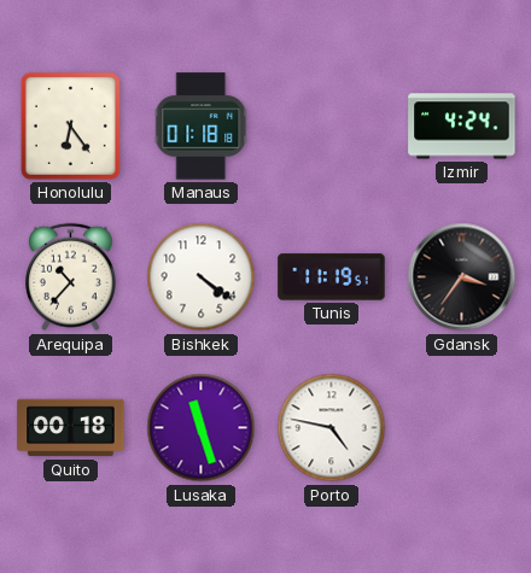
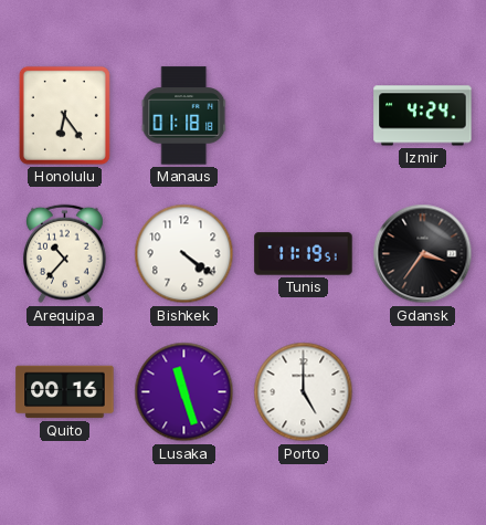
Quito: 00:18 -> 00:16
Porto: 4:47 -> 5:00
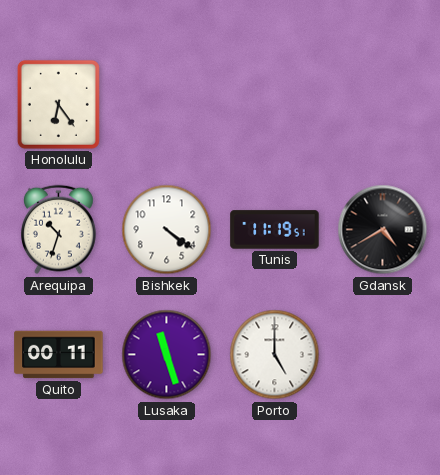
Manaus: 01:18 -> none
Izmir: 4:24 -> none
Arequipa: 10:37 -> 10:33
Gdansk: 3:36 -> 4:40
Quito: 00:16 -> 00:11
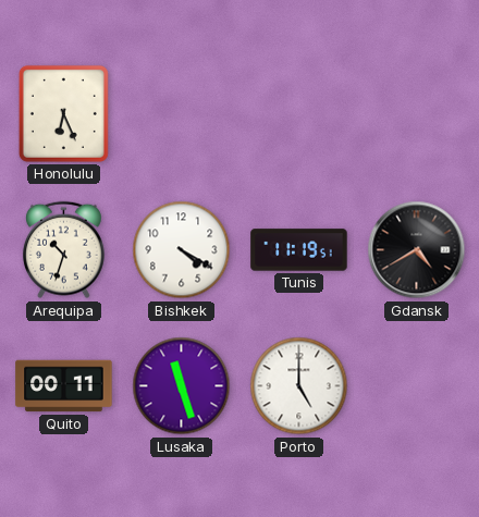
Honolulu: 6:24 -> 6:26
Bishkek: 4:21 -> 4:20
